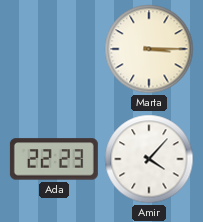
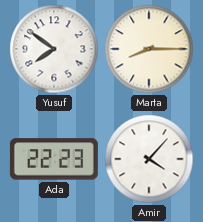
Yusuf: none -> 7:51
Marta: 3:15 -> 8:15
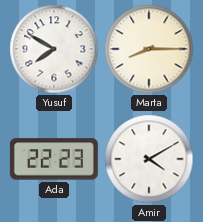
Yusuf: 7:51 -> 7:50
Amir: 4:07 -> 4:10
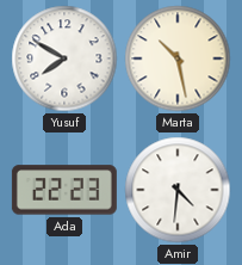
Marta: 8:15 -> 10:28
Amir: 4:10 -> 4:31
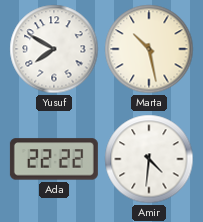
Ada: 22:23 -> 22:22
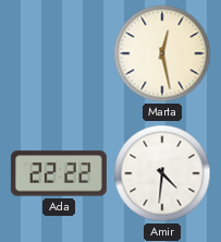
Yusuf: 7:50 -> none
Marta: 10:28 -> 12:28
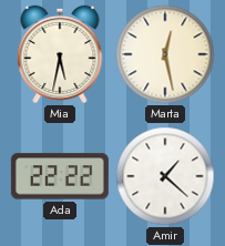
Mia: none -> 5:32
Amir: 4:31 -> 1:22
